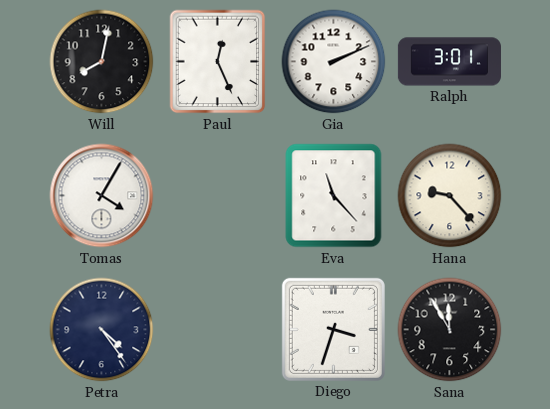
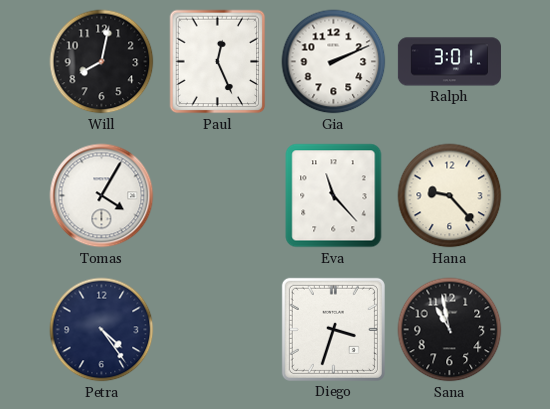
Sana: 11:55 -> 10:58
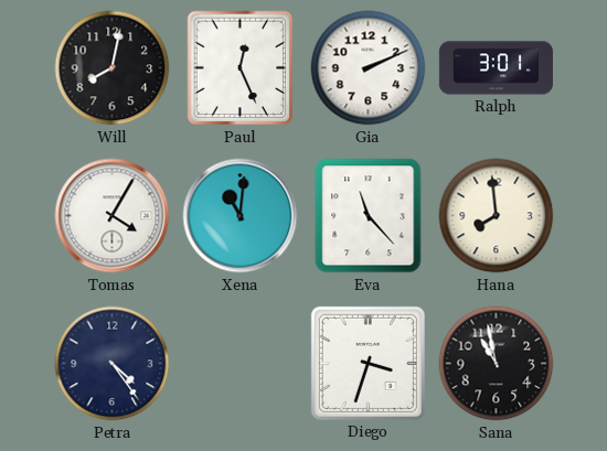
Xena: none -> 11:01
Hana: 9:23 -> 7:59
